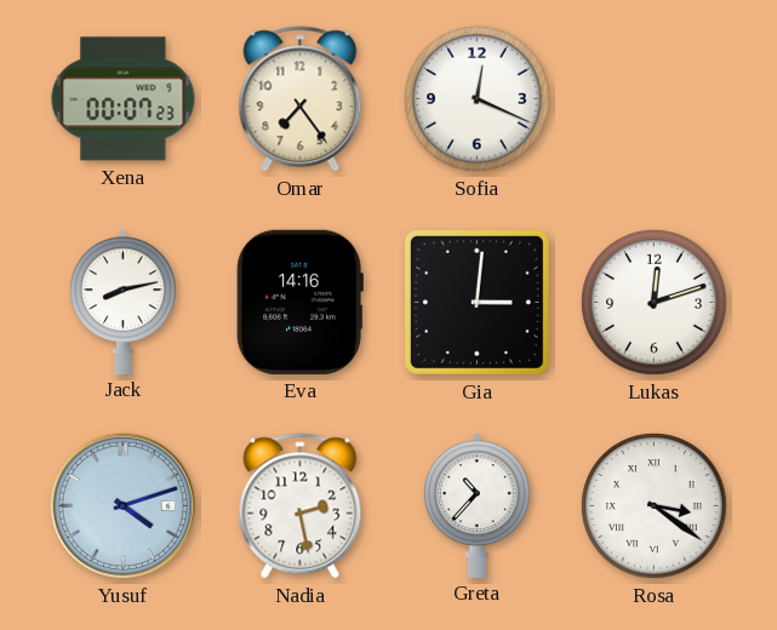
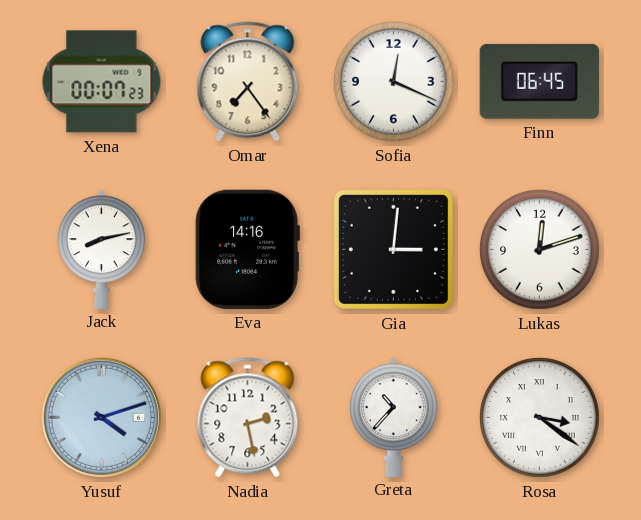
Finn: none -> 06:45
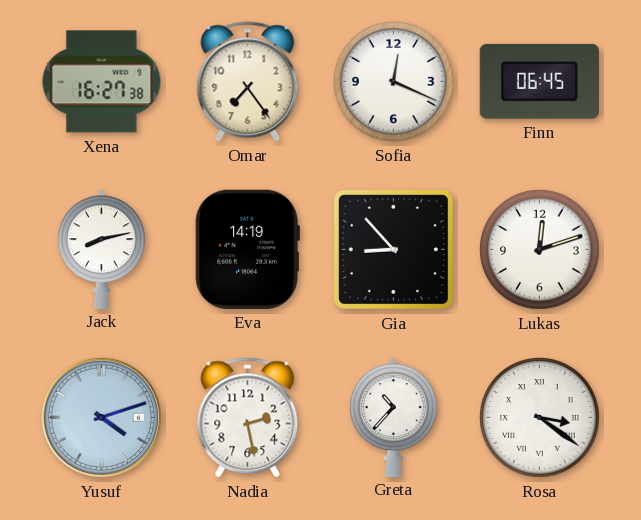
Xena: 00:07 -> 16:27
Eva: 14:16 -> 14:19
Gia: 3:01 -> 8:53
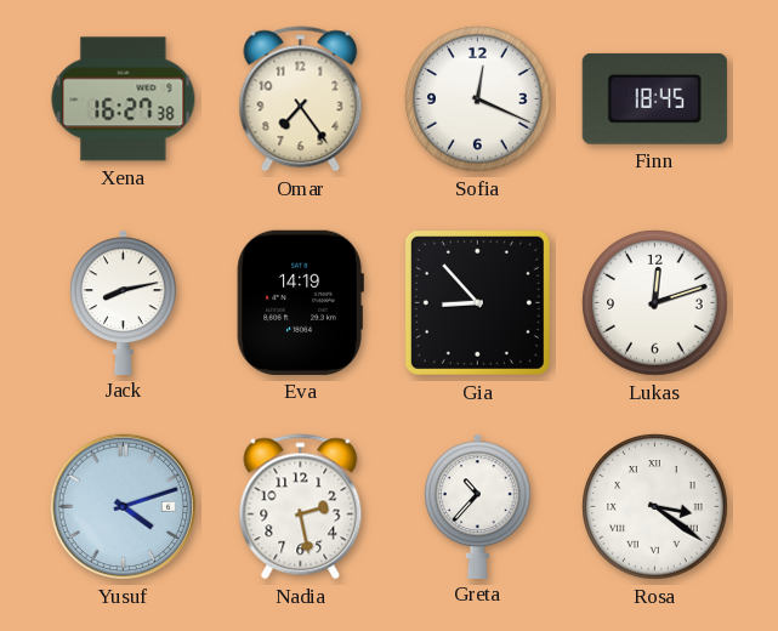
Finn: 06:45 -> 18:45
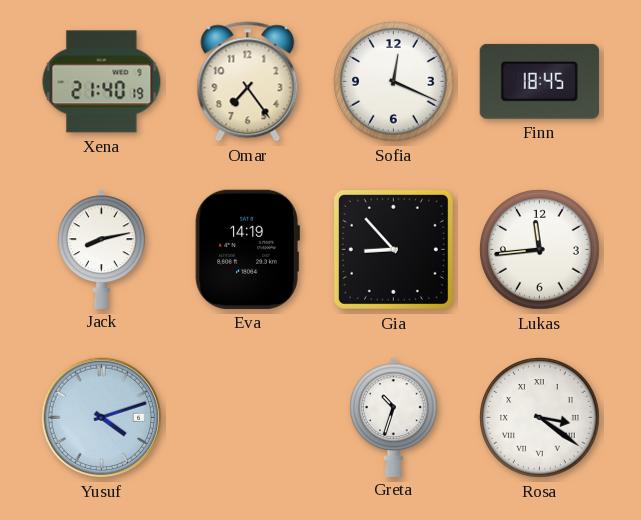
Xena: 16:27 -> 21:40
Lukas: 12:12 -> 11:44
Nadia: 2:28 -> none
Greta: 10:37 -> 10:33
